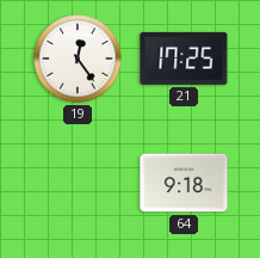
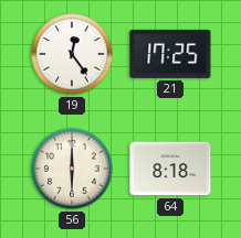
56: none -> 6:00
64: 9:18 -> 8:18
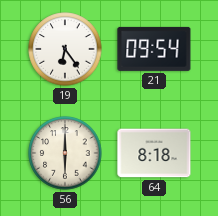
19: 12:24 -> 6:24
21: 17:25 -> 09:54
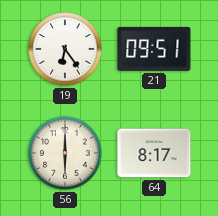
21: 09:54 -> 09:51
64: 8:18 -> 8:17
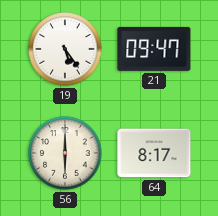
19: 6:24 -> 5:24
21: 09:51 -> 09:47
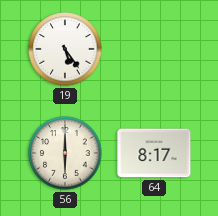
21: 09:47 -> none
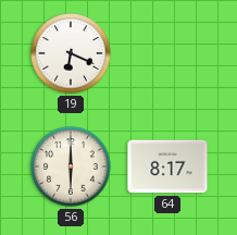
19: 5:24 -> 6:19
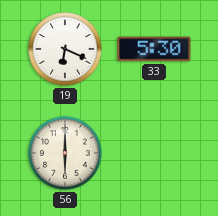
33: none -> 5:30
64: 8:17 -> none
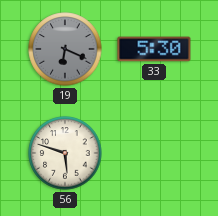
19 dial: white -> grey
56: 6:00 -> 5:48
